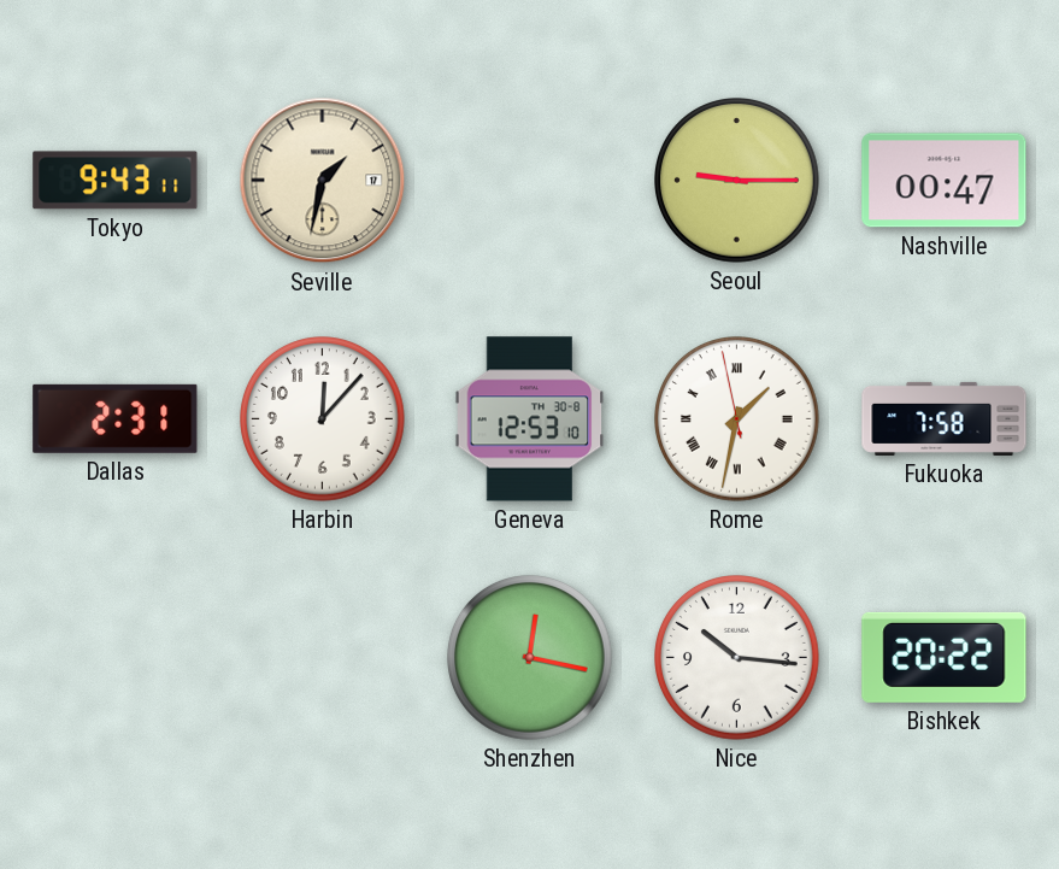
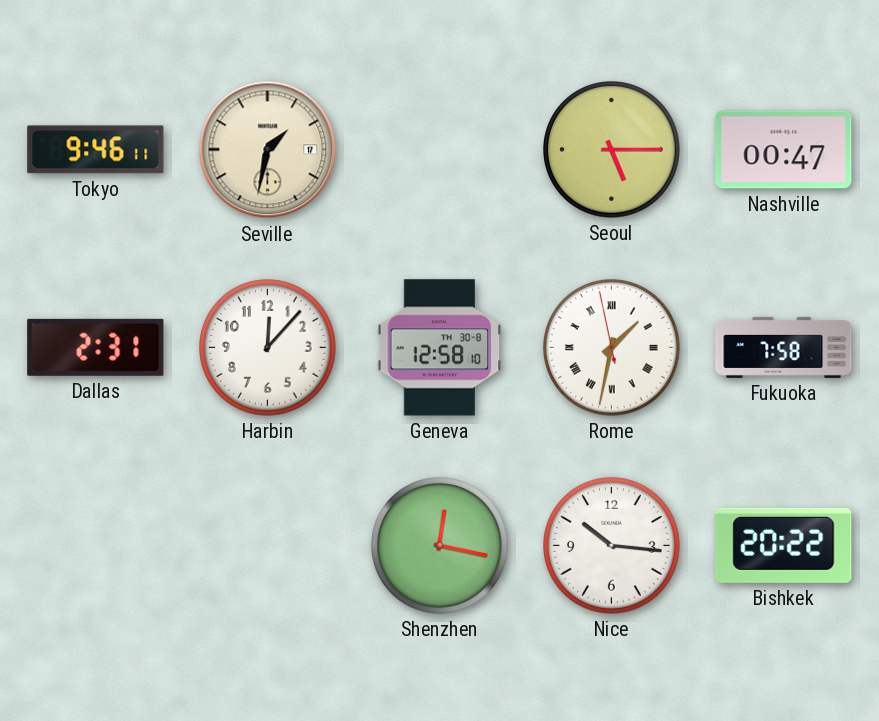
Tokyo: 9:43 -> 9:46
Seoul: 9:15 -> 5:15
Geneva: 12:53 -> 12:58
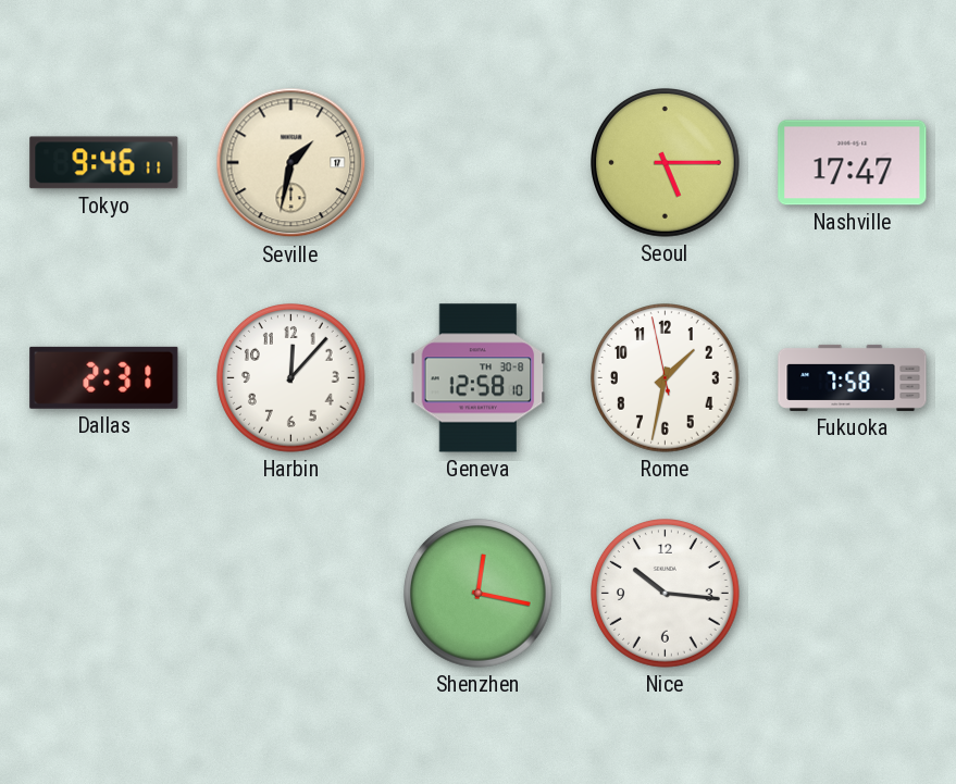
Nashville: 00:47 -> 17:47
Rome numerals: Roman -> Arabic
Bishkek: 20:22 -> none
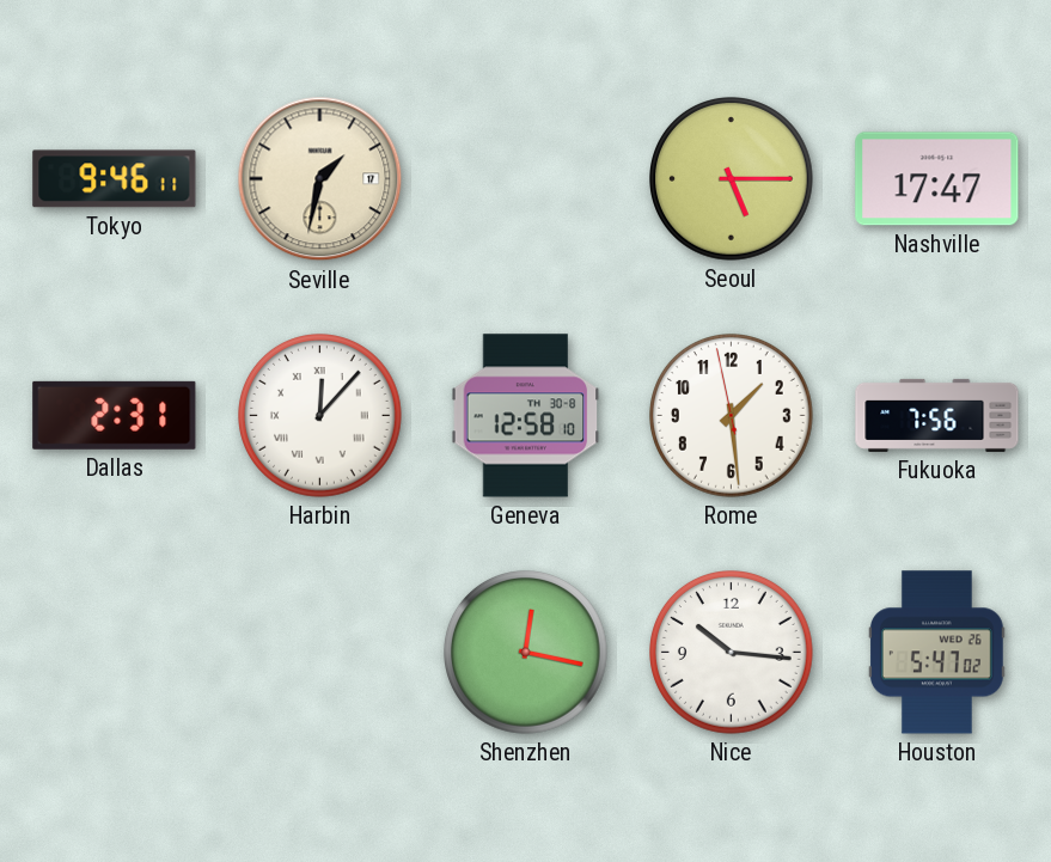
Harbin numerals: Arabic -> Roman
Rome: 1:31 -> 1:28
Fukuoka: 7:58 -> 7:56
Houston: none -> 5:47
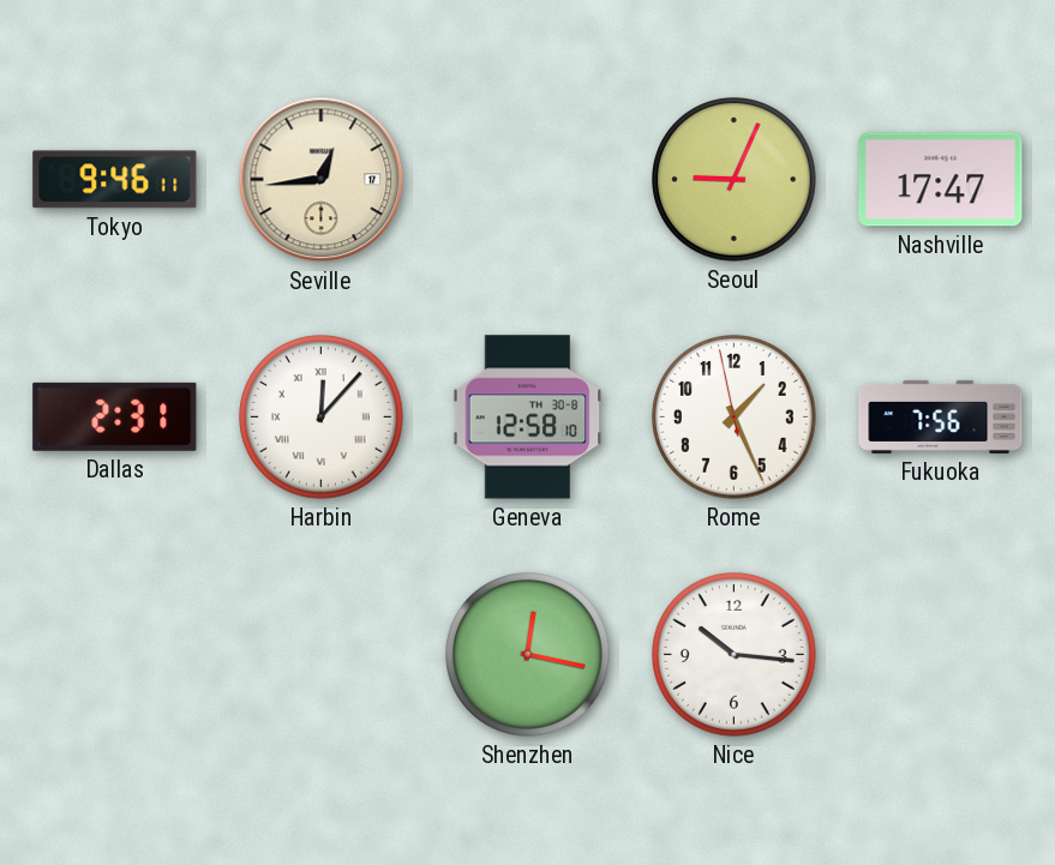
Seville: 1:32 -> 12:44
Seoul: 5:15 -> 9:04
Rome: 1:28 -> 1:25
Houston: 5:47 -> none
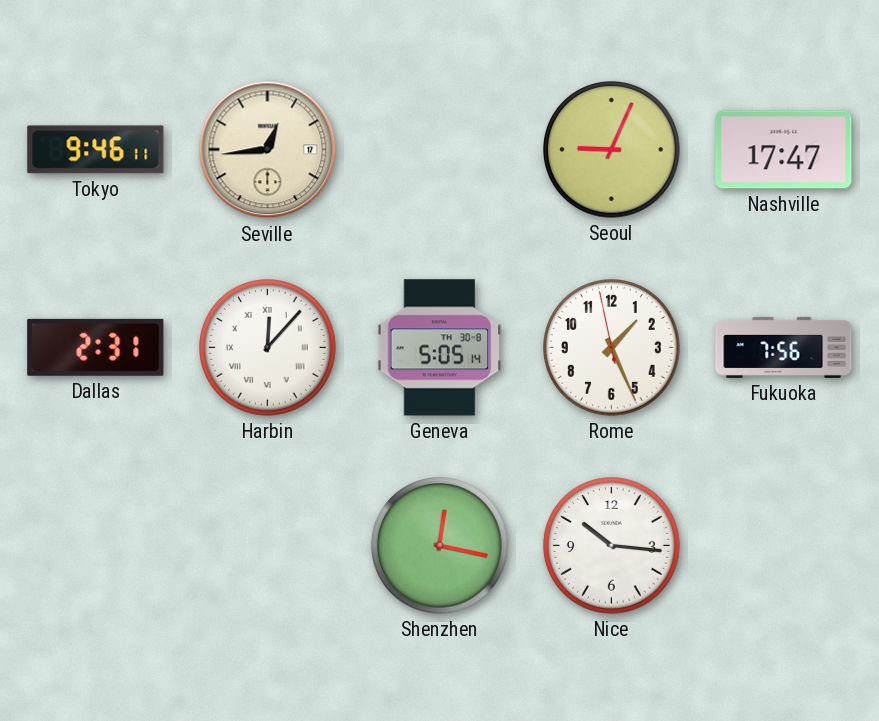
Geneva: 12:58 -> 5:05
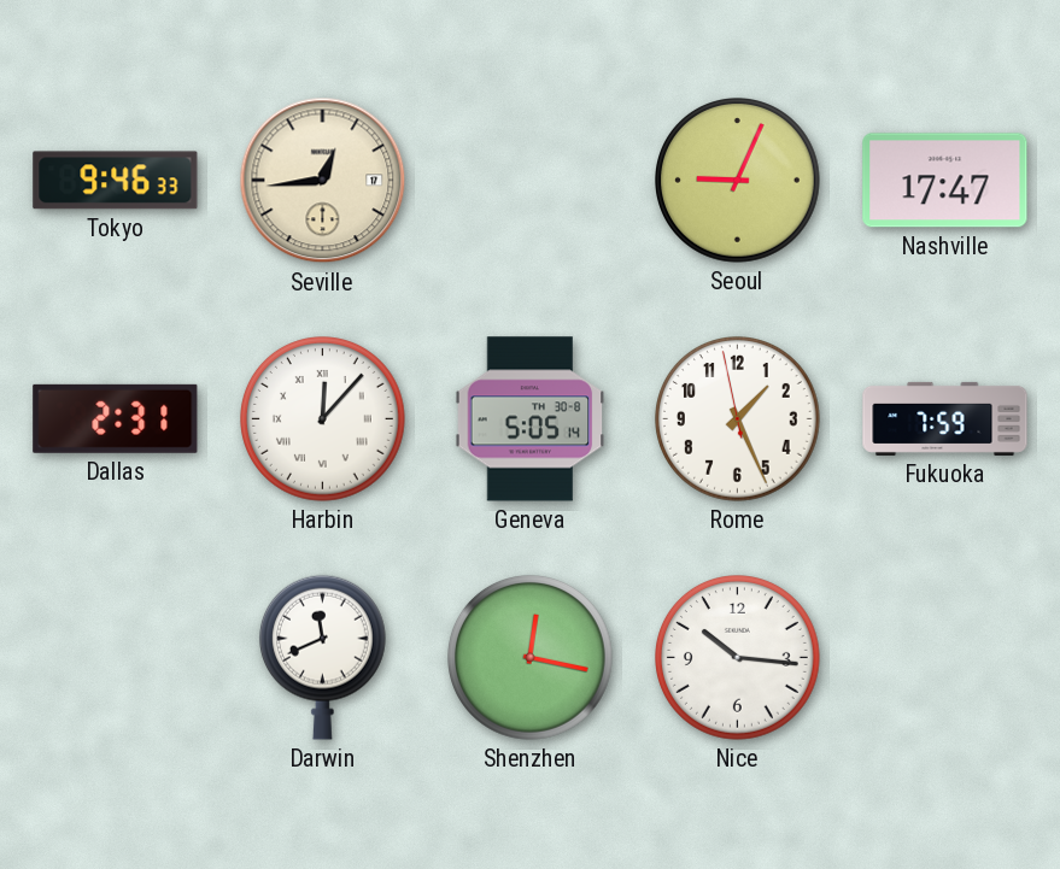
Tokyo: 9:46:11 -> 9:46:33
Fukuoka: 7:56 -> 7:59
Darwin: none -> 11:41
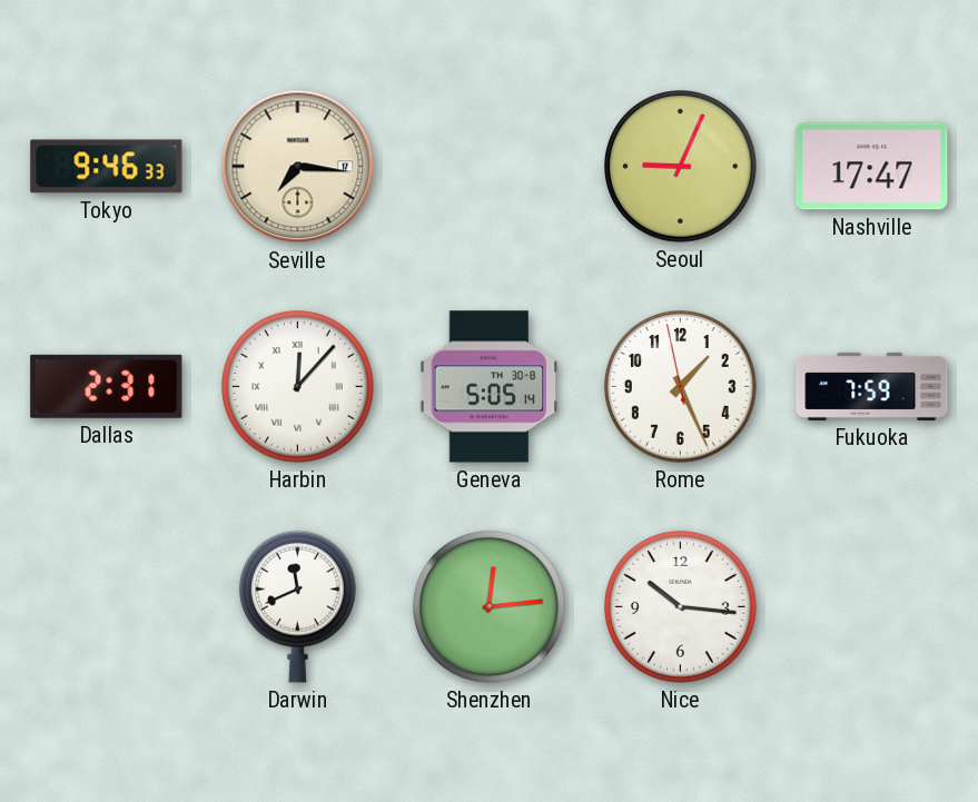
Seville: 12:44 -> 7:16
Shenzhen: 12:17 -> 12:14
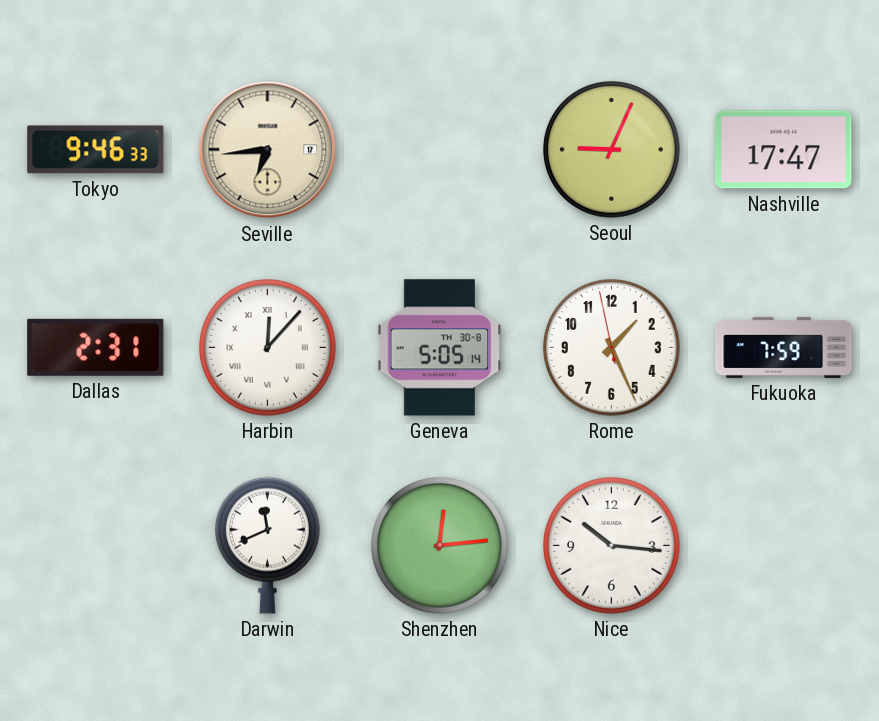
Seville: 7:16 -> 6:44
